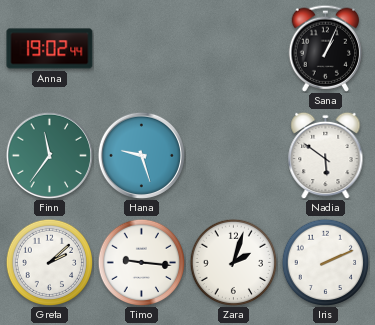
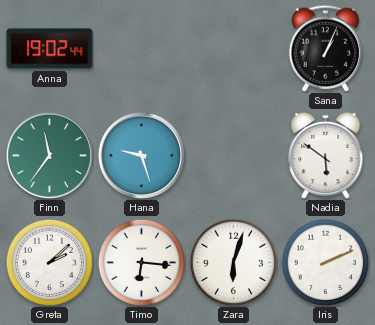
Timo: 9:16 -> 6:16
Zara: 2:03 -> 6:03
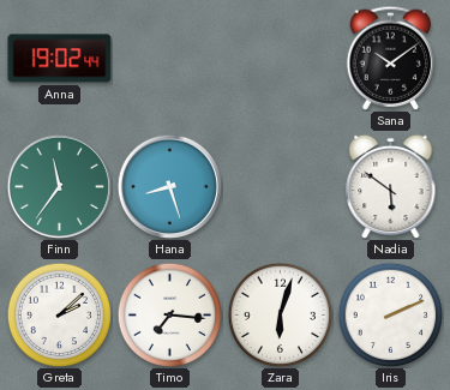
Sana: 1:04 -> 10:09
Hana: 9:27 -> 8:27
Timo: 6:16 -> 7:16
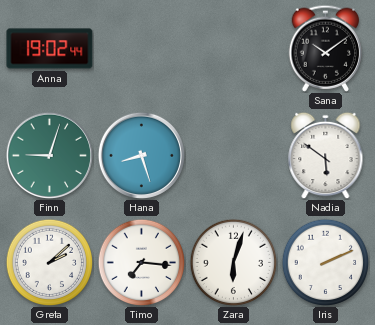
Finn: 11:36 -> 9:03
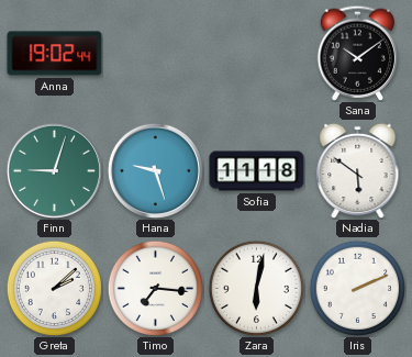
Hana: 8:27 -> 9:27
Sofia: none -> 11:18
Zara: 6:03 -> 6:02
